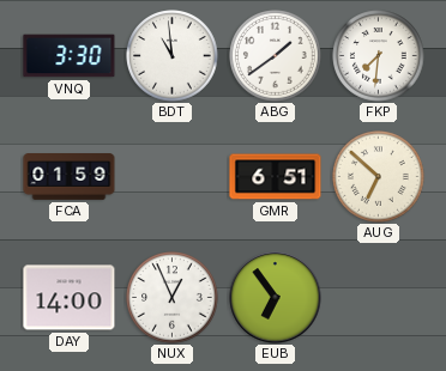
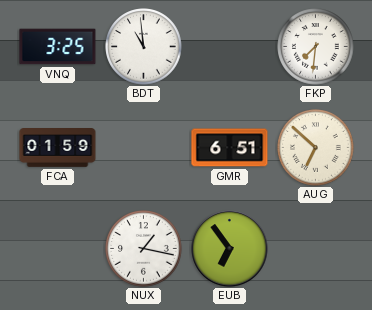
VNQ: 3:30 -> 3:25
ABG: 1:39 -> none
DAY: 14:00 -> none
NUX: 12:56 -> 1:17
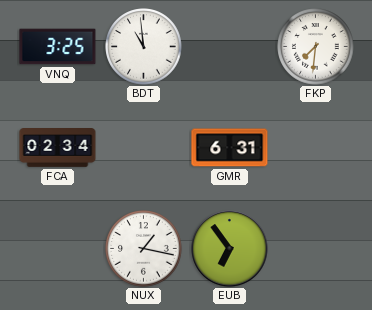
FCA: 01:59 -> 02:34
GMR: 6:51 -> 6:31
AUG: 6:52 -> none
